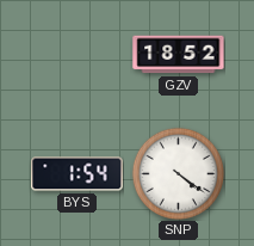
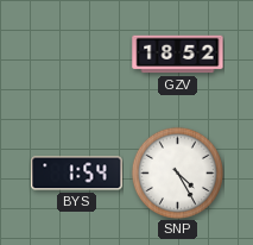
SNP: 4:21 -> 4:25
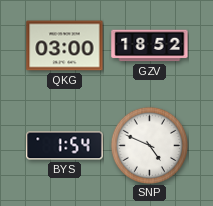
QKG: none -> 03:00
SNP: 4:25 -> 4:49
